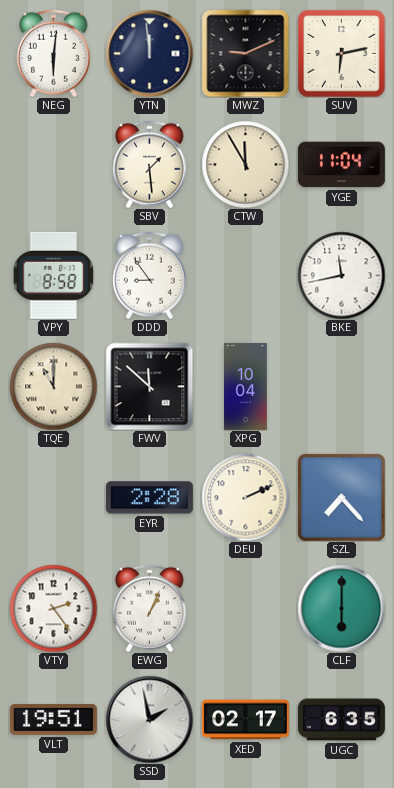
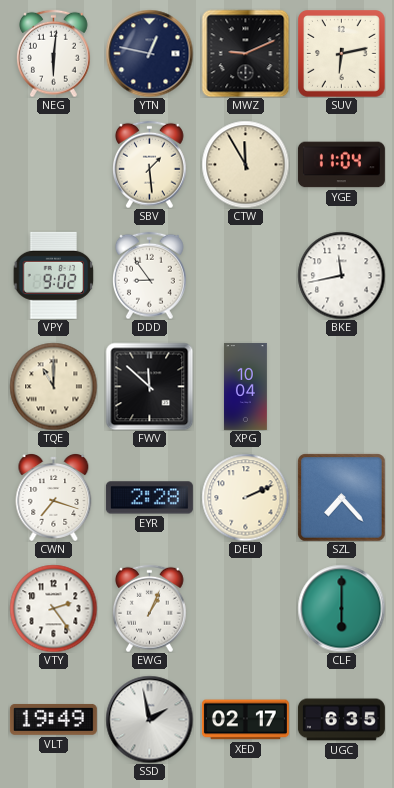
YTN: 11:59 -> 12:47
VPY: 8:58 -> 9:02
CWN: none -> 7:18
VLT: 19:51 -> 19:49
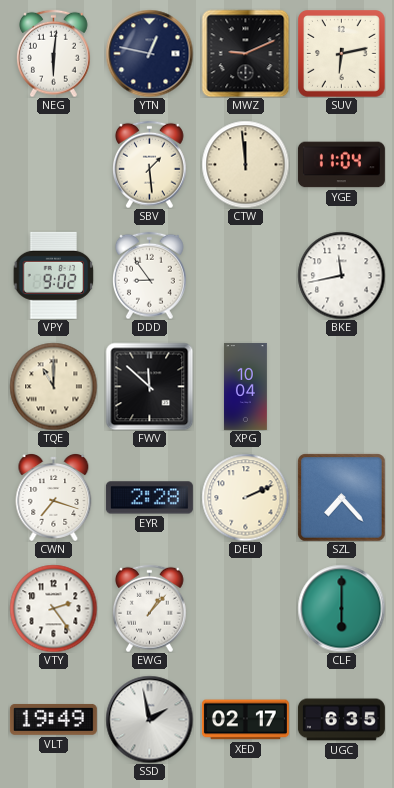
CTW: 11:55 -> 11:59
EWG: 1:04 -> 1:07
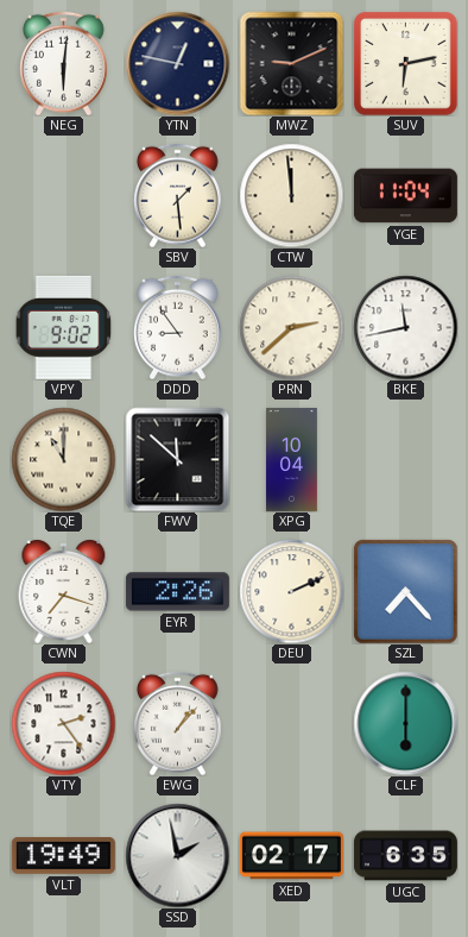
PRN: none -> 2:38
EYR: 2:28 -> 2:26
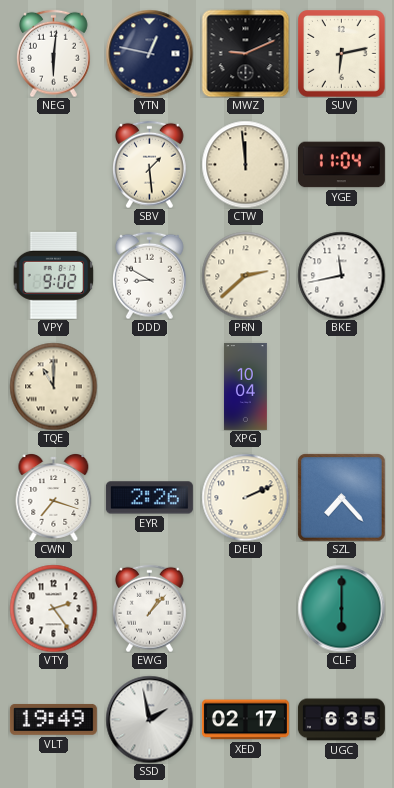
DDD: 8:54 -> 8:50
FWV: 11:52 -> none
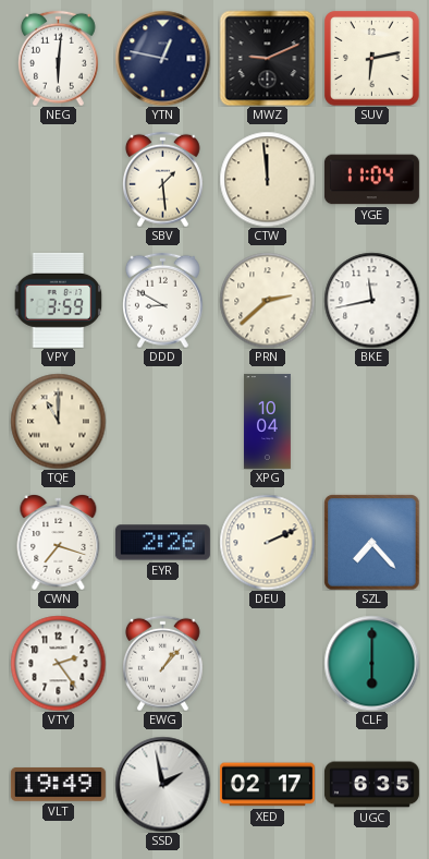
VPY: 9:02 -> 3:59
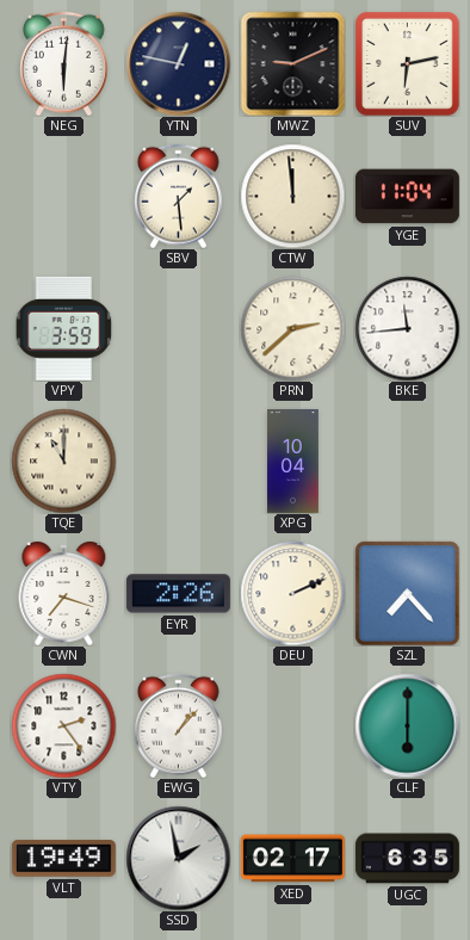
DDD: 8:50 -> none
BKE: 11:43 -> 11:44
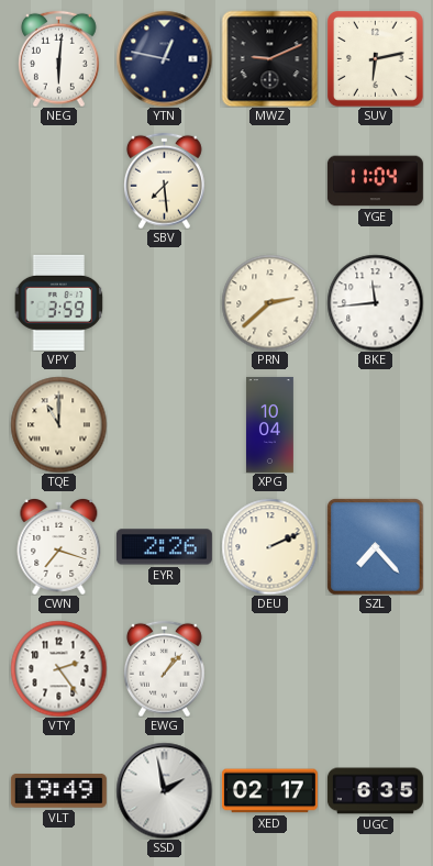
SBV: 1:29 -> 7:29
CTW: 11:59 -> none
CLF: 6:00 -> none
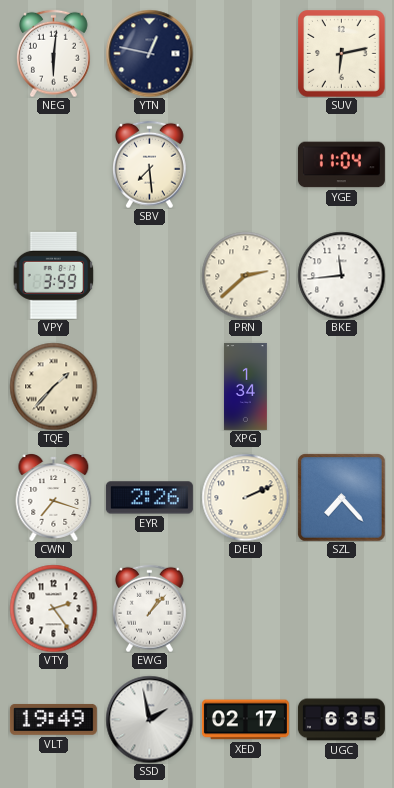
MWZ: 9:11 -> none
TQE: 11:00 -> 1:37
XPG: 10:04 -> 1:34
